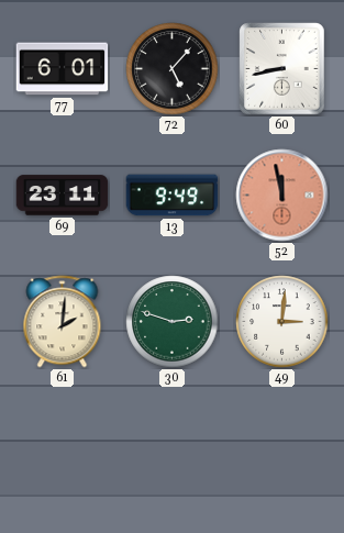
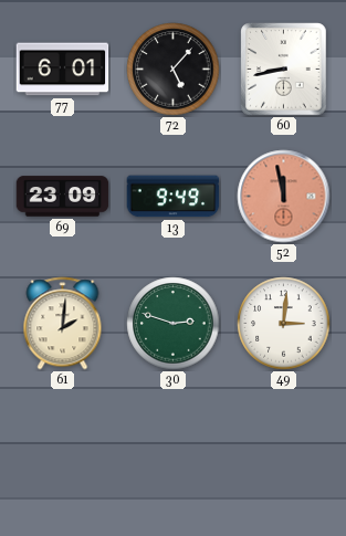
69: 23:11 -> 23:09
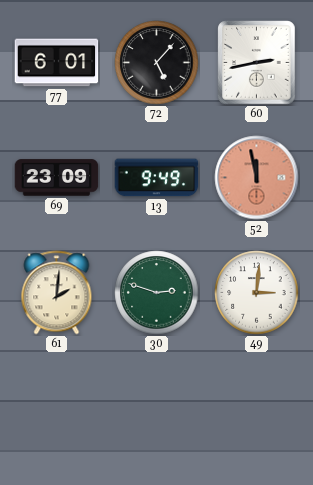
60: 8:43 -> 2:43
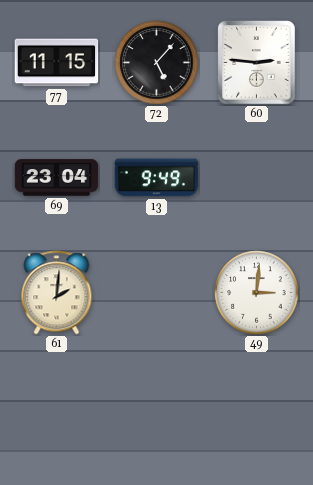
77: 6:01 -> 11:15
60: 2:43 -> 2:46
69: 23:09 -> 23:04
52: 11:58 -> none
30: 2:48 -> none
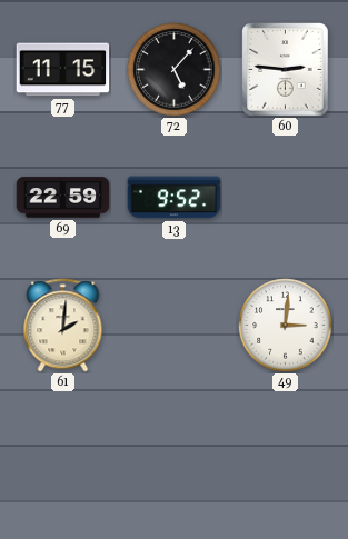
69: 23:04 -> 22:59
13: 9:49 -> 9:52
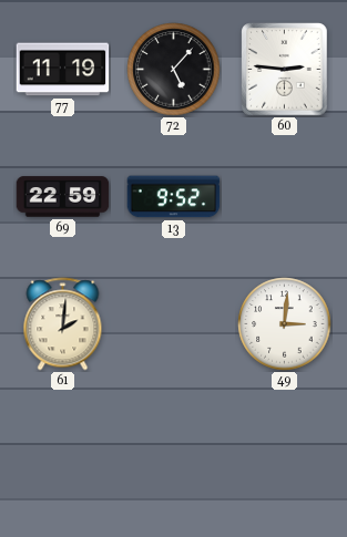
77: 11:15 -> 11:19
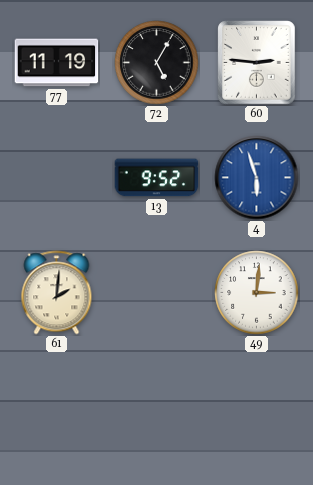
72: 5:07 -> 5:05
69: 22:59 -> none
4: none -> 5:57
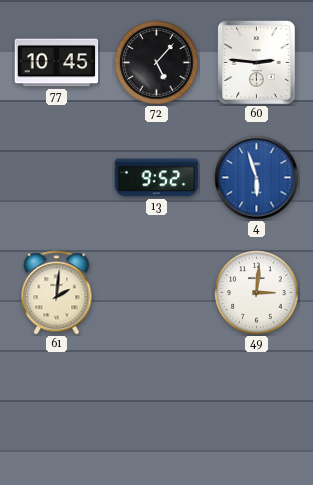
77: 11:19 -> 10:45
72: 5:05 -> 5:07
